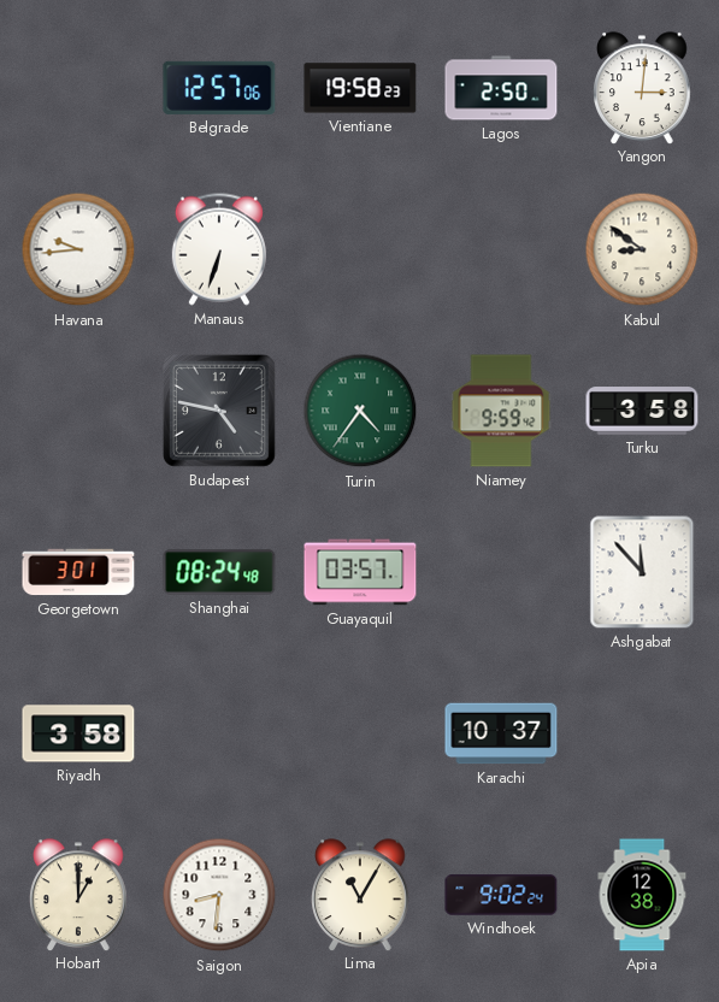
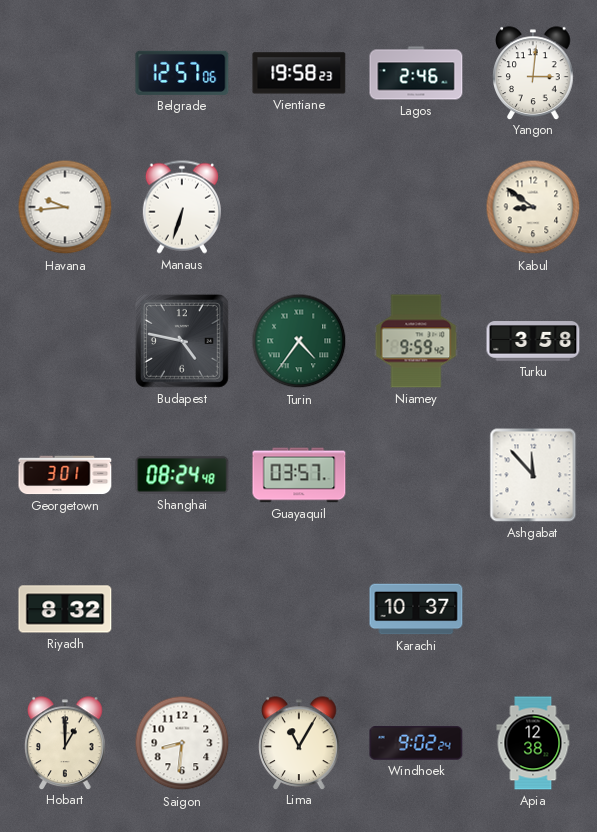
Lagos: 2:50 -> 2:46
Riyadh: 3:58 -> 8:32
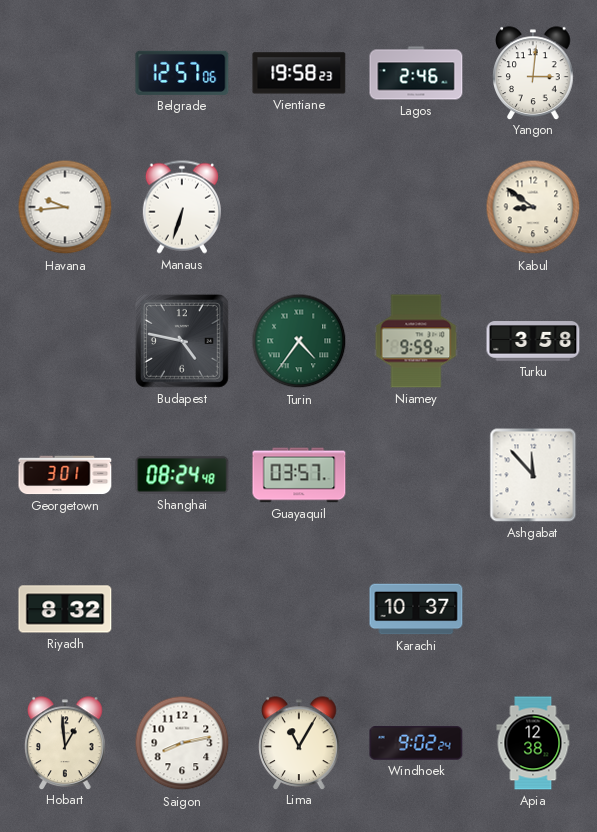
Hobart: 1:00 -> 12:59
Saigon: 8:31 -> 8:13
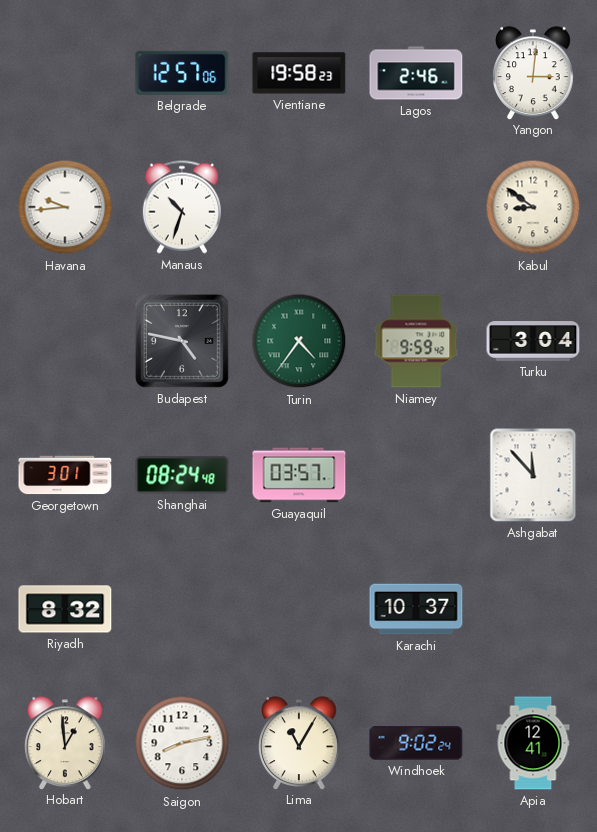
Manaus: 6:33 -> 10:33
Turku: 3:58 -> 3:04
Apia: 12:38 -> 12:41
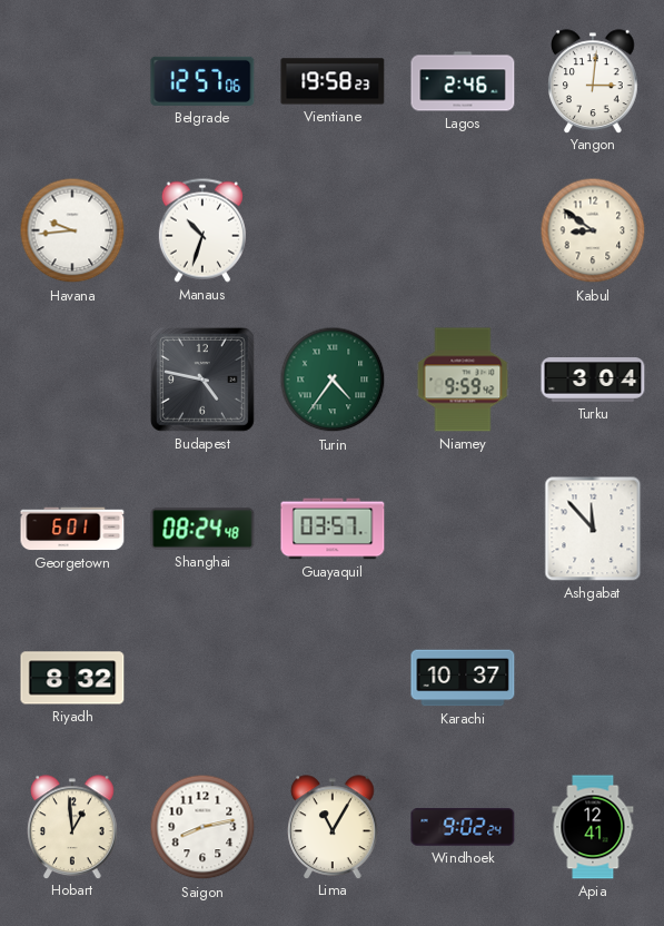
Georgetown: 3:01 -> 6:01
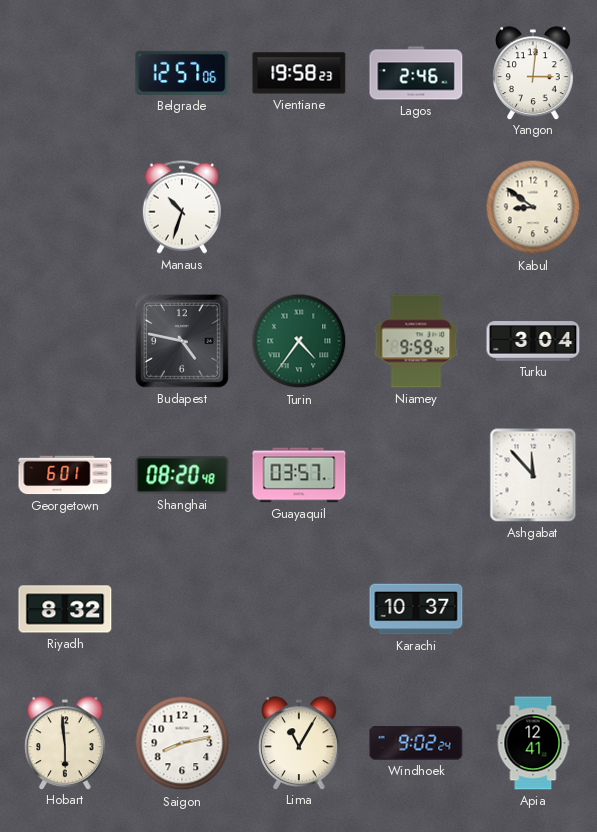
Havana: 9:44 -> none
Shanghai: 08:24 -> 08:20
Hobart: 12:59 -> 5:59
